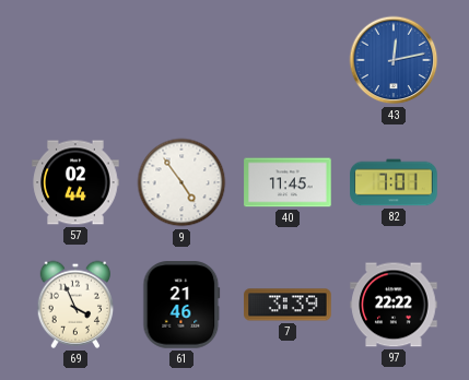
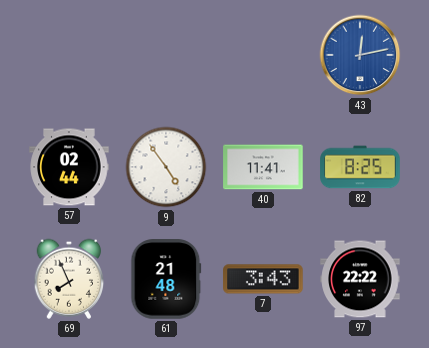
40: 11:45 -> 11:41
82: 7:01 -> 8:25
69: 3:56 -> 7:56
61: 21:46 -> 21:48
7: 3:39 -> 3:43
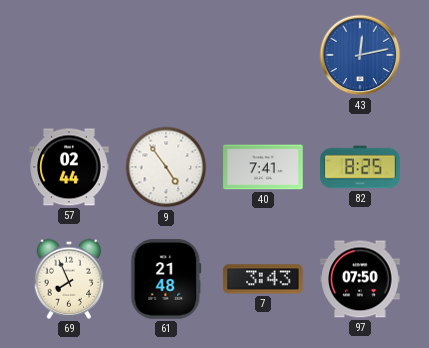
40: 11:41 -> 7:41
97: 22:22 -> 07:50
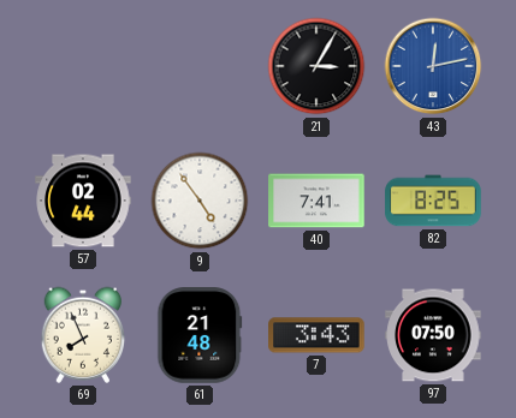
21: none -> 3:05
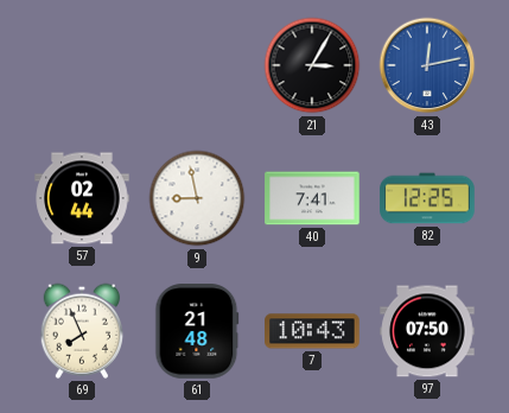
9: 4:54 -> 8:58
82: 8:25 -> 12:25
7: 3:43 -> 10:43
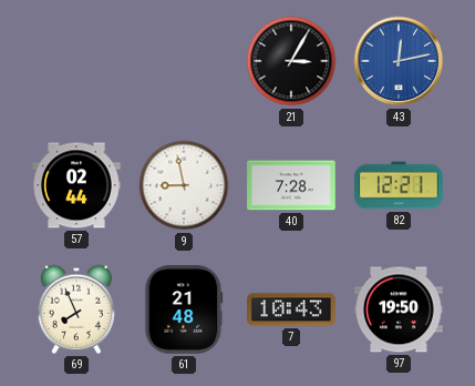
40: 7:41 -> 7:28
82: 12:25 -> 12:21
97: 07:50 -> 19:50
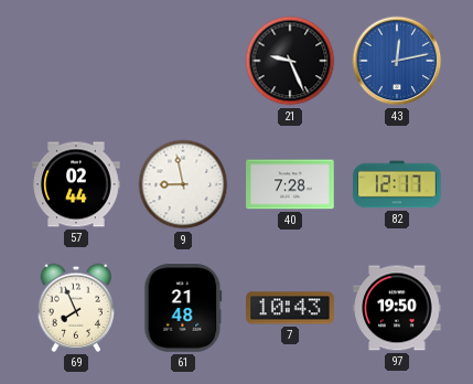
21: 3:05 -> 9:26
82: 12:21 -> 12:17
